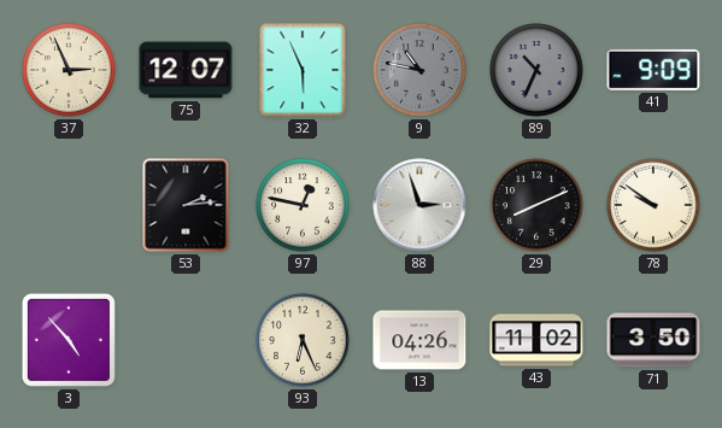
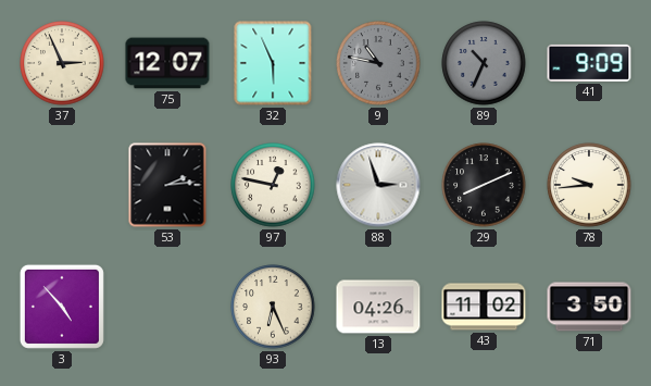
78: 9:51 -> 9:44
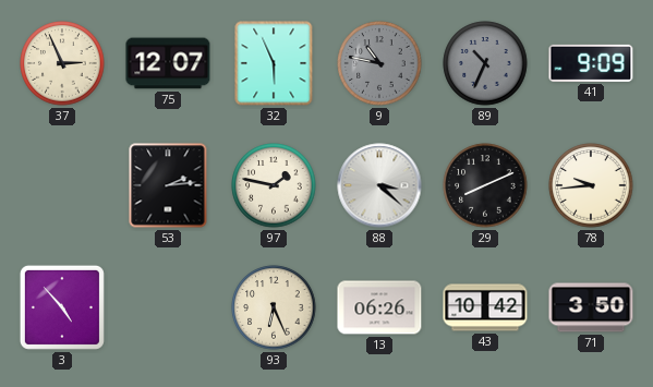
97: 12:47 -> 1:47
88: 2:57 -> 3:22
13: 04:26 -> 06:26
43: 11:02 -> 10:42
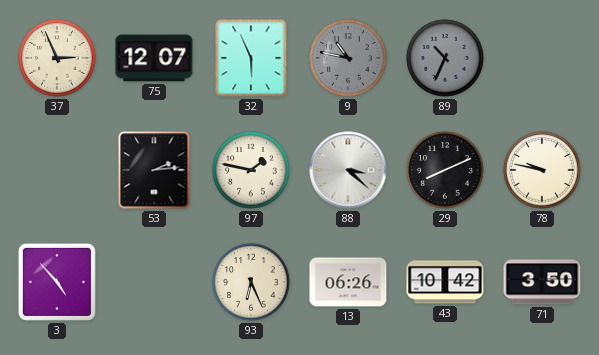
41: 9:09 -> none
78: 9:44 -> 9:47
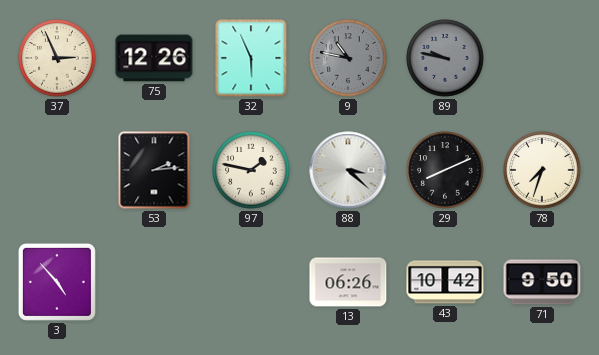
75: 12:07 -> 12:26
89: 10:34 -> 9:47
78: 9:47 -> 7:33
93: 6:26 -> none
71: 3:50 -> 9:50
